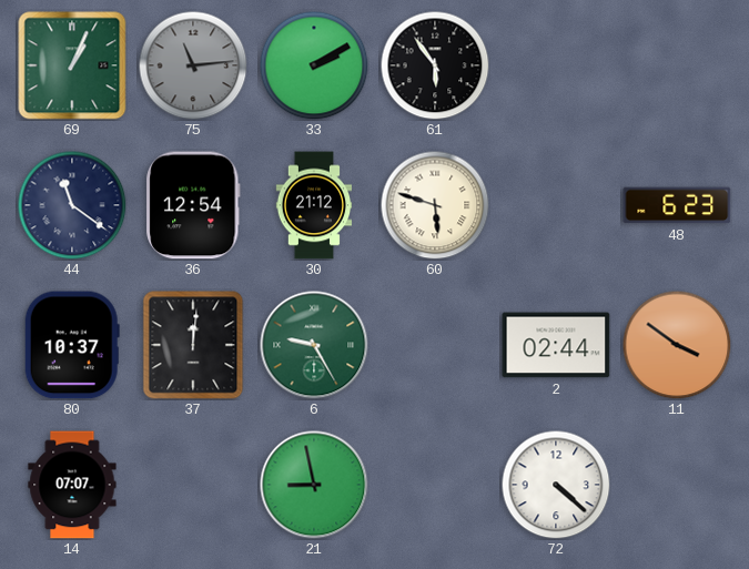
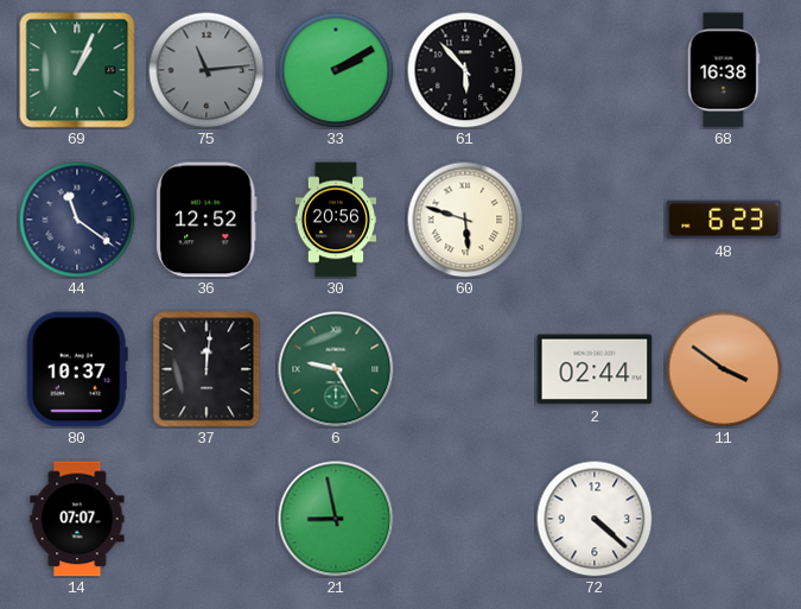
61: 5:54 -> 5:53
68: none -> 16:38
36: 12:54 -> 12:52
30: 21:12 -> 20:56
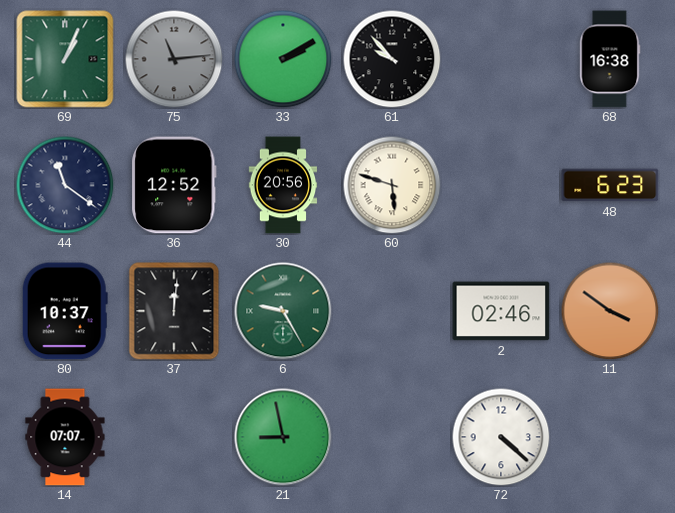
61: 5:53 -> 9:53
2: 02:44 -> 02:46
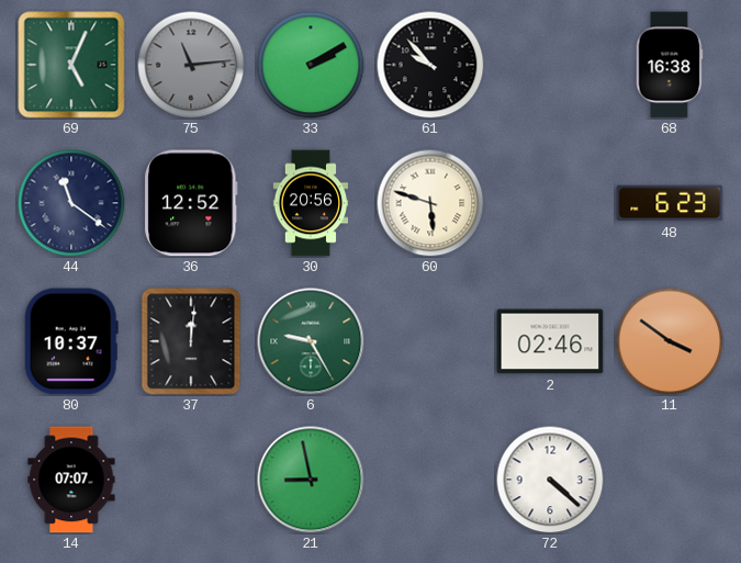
69: 1:04 -> 5:04
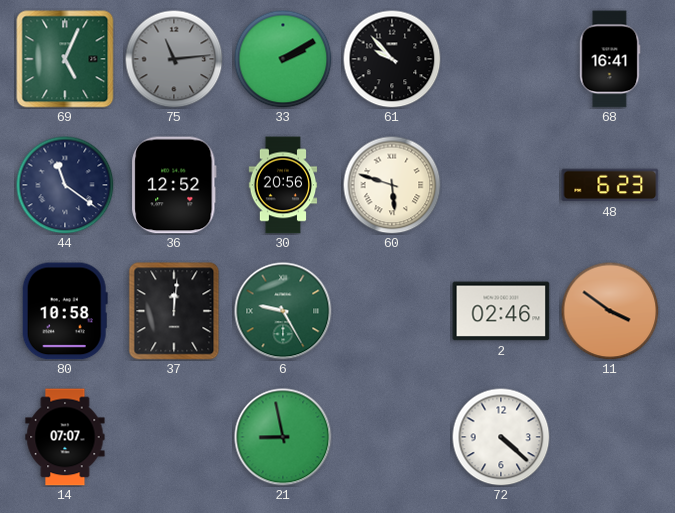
68: 16:38 -> 16:41
80: 10:37 -> 10:58
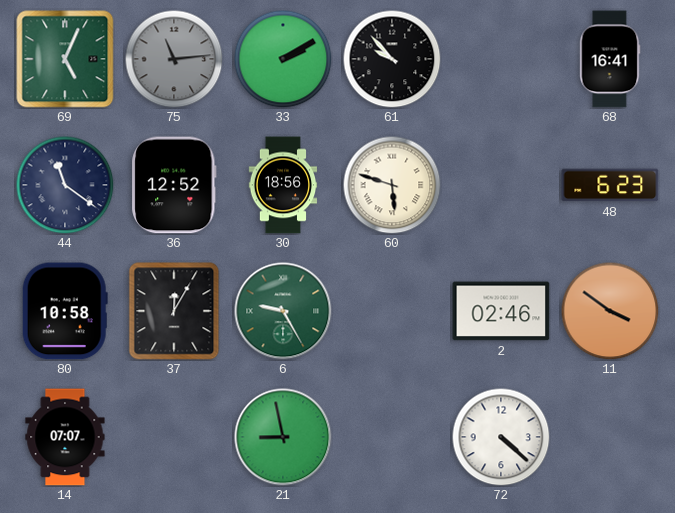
30: 20:56 -> 18:56
37: 12:01 -> 12:05
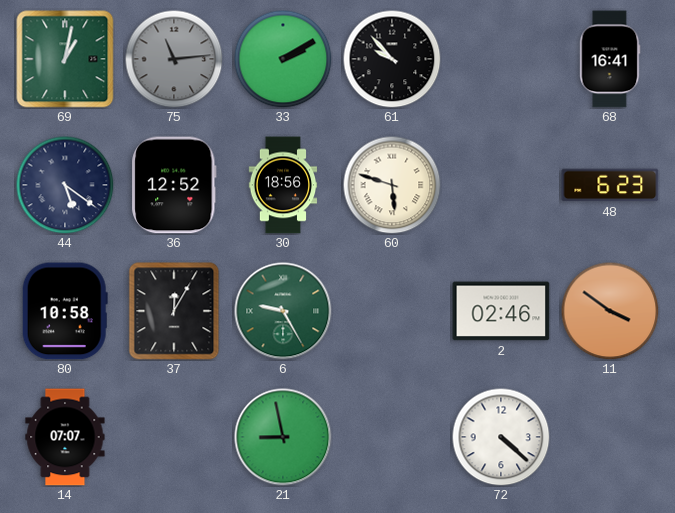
69: 5:04 -> 1:02
44: 11:21 -> 5:21
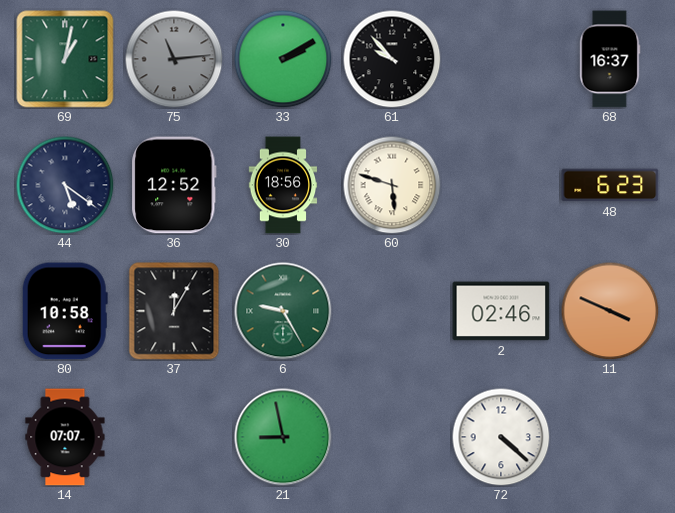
68: 16:41 -> 16:37
11: 3:51 -> 3:49
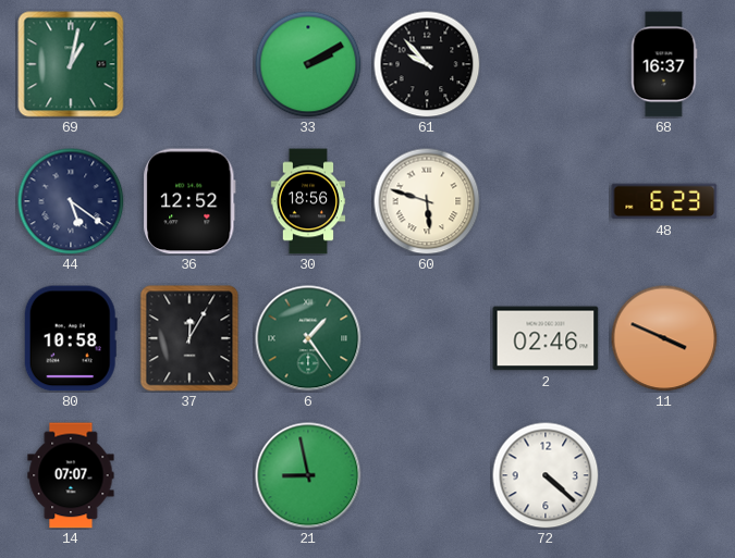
75: 11:14 -> none
6: 9:25 -> 1:24
